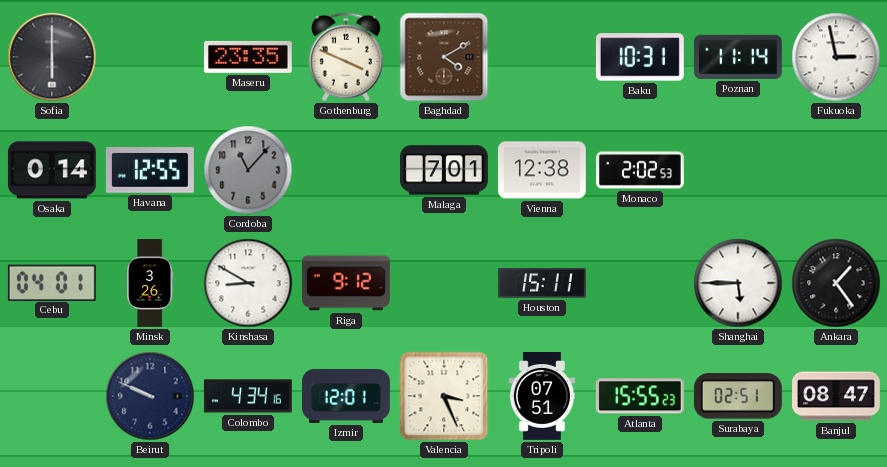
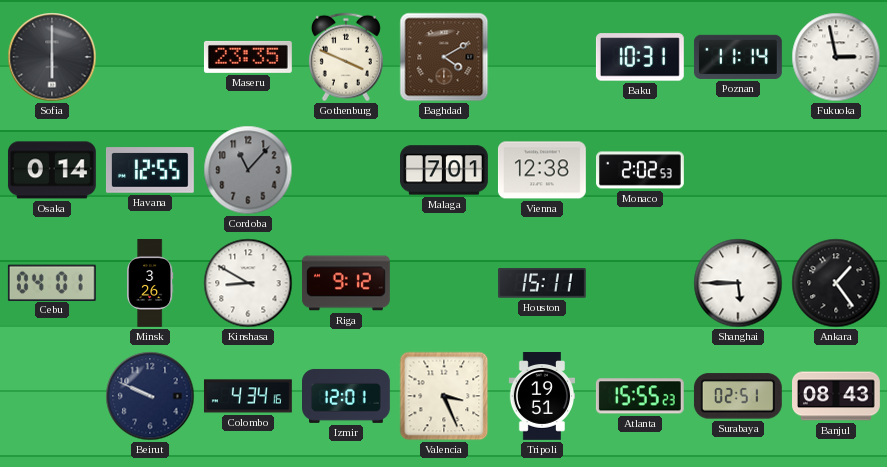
Tripoli: 07:51 -> 19:51
Banjul: 08:47 -> 08:43
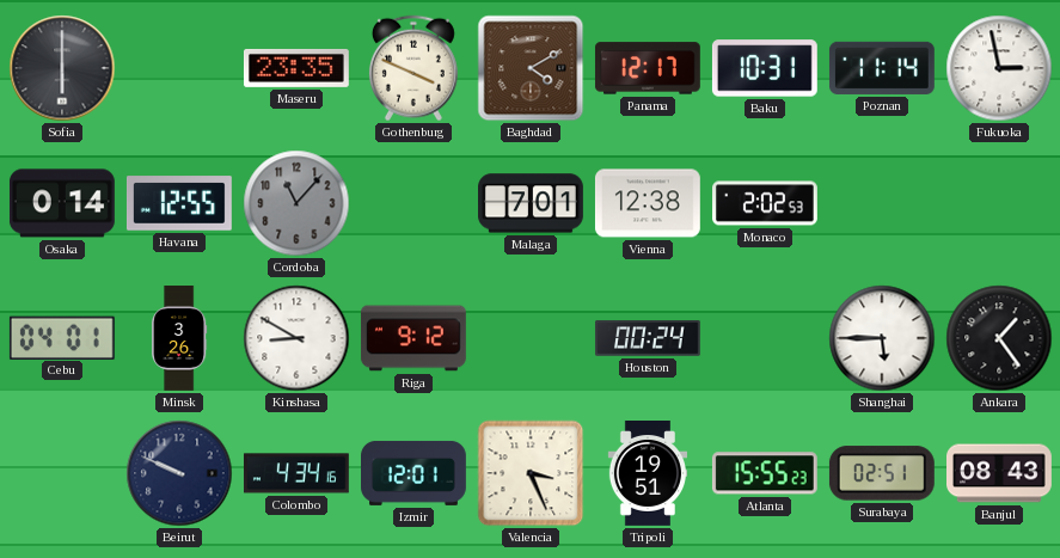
Panama: none -> 12:17
Houston: 15:11 -> 00:24
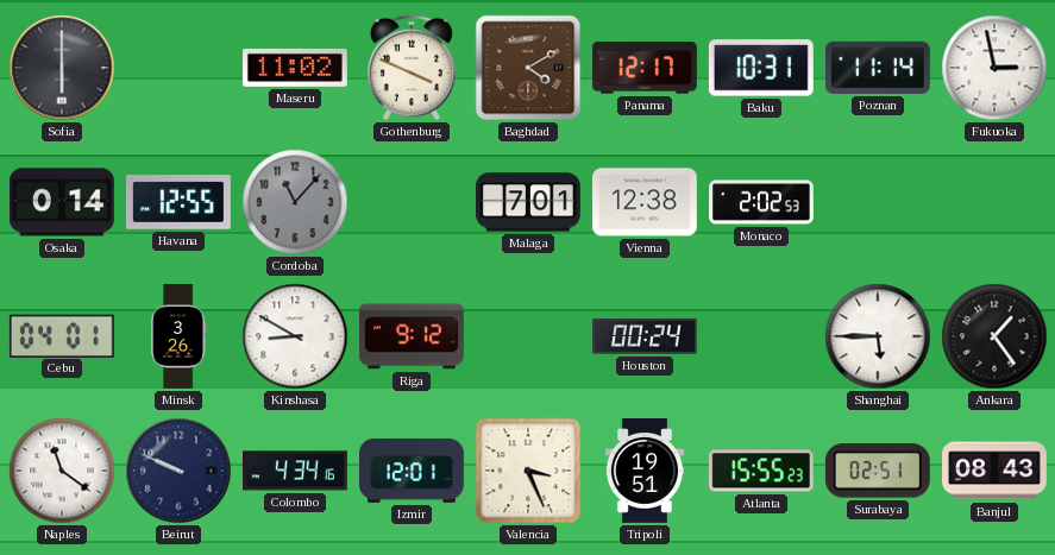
Maseru: 23:35 -> 11:02
Naples: none -> 11:21
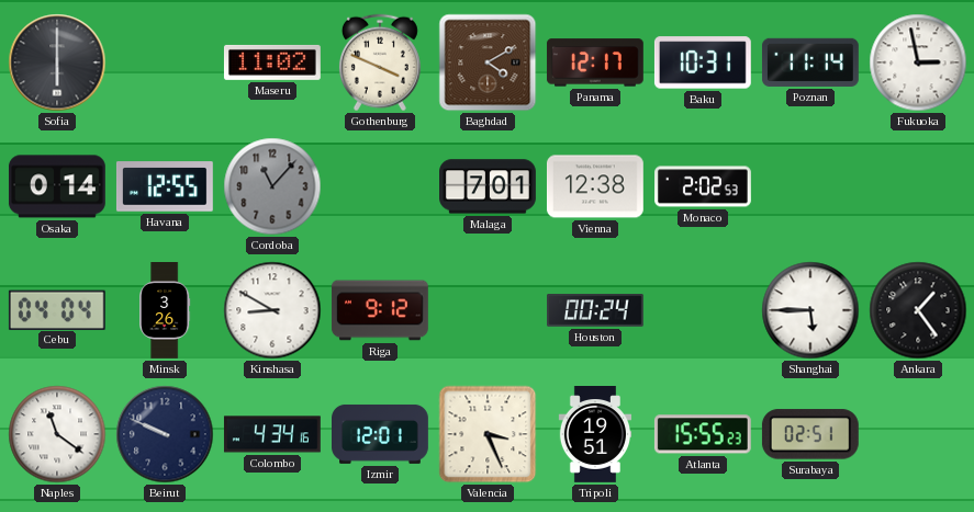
Cebu: 04:01 -> 04:04
Banjul: 08:43 -> none
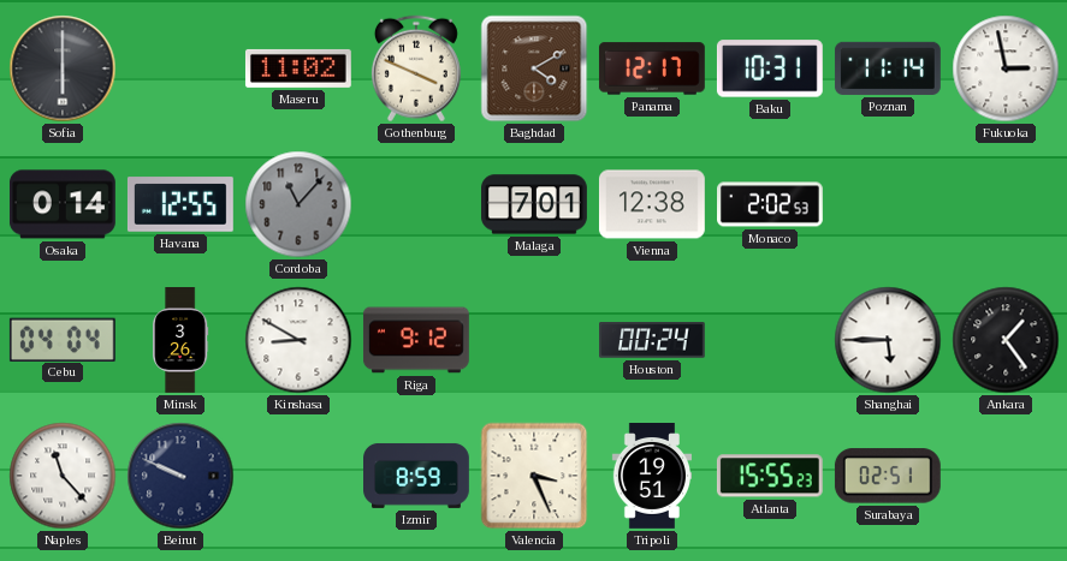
Naples: 11:21 -> 11:23
Colombo: 4:34 -> none
Izmir: 12:01 -> 8:59
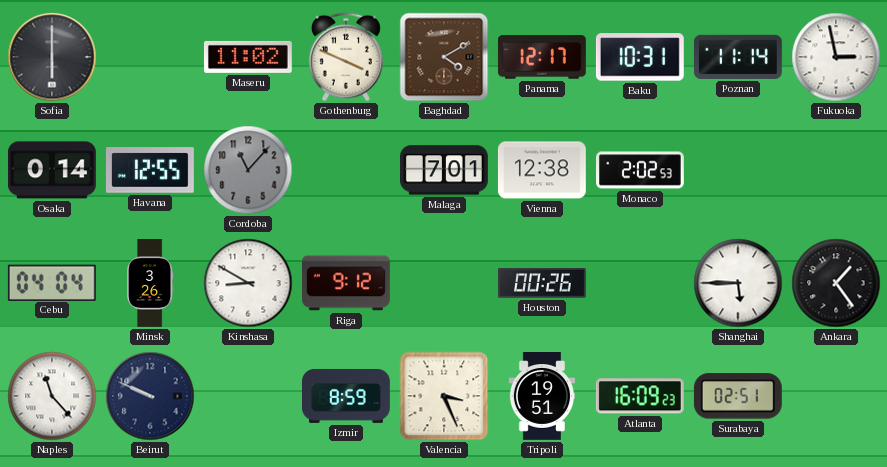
Houston: 00:24 -> 00:26
Atlanta: 15:55 -> 16:09
